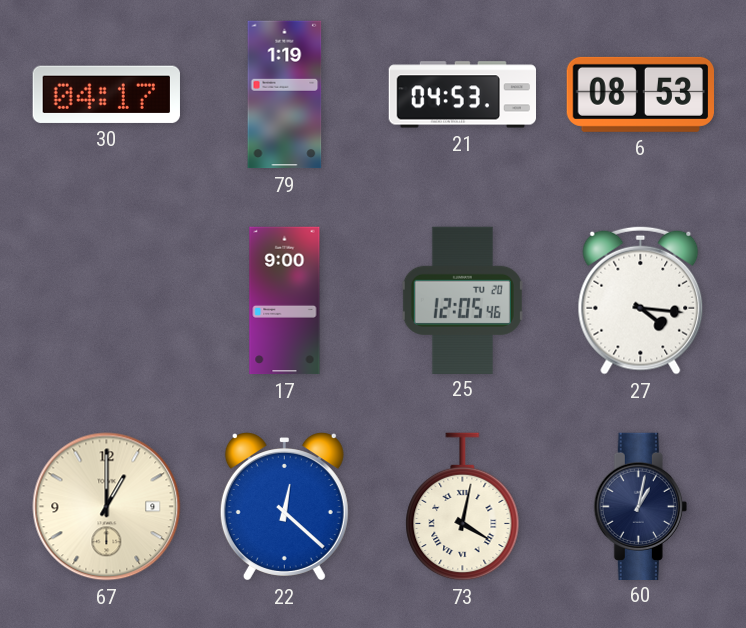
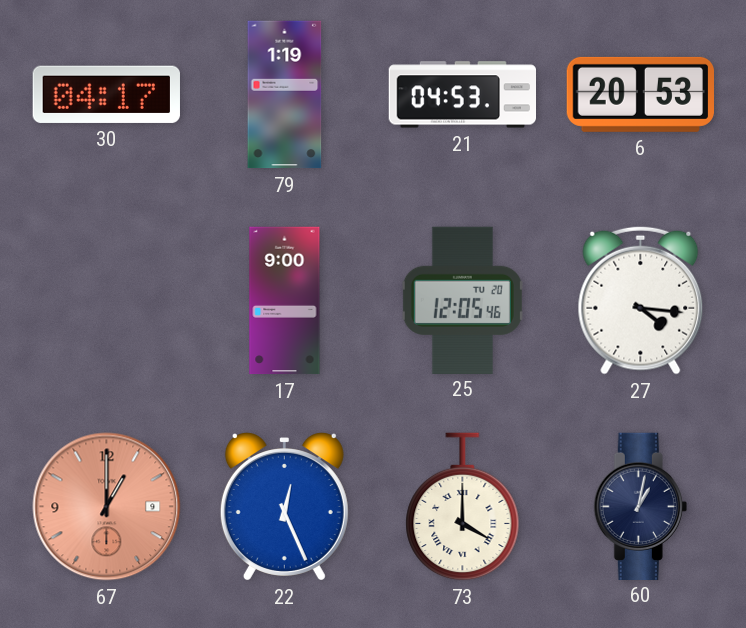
6: 08:53 -> 20:53
67 dial: cream -> salmon
22: 12:22 -> 12:26
73: 4:02 -> 4:00
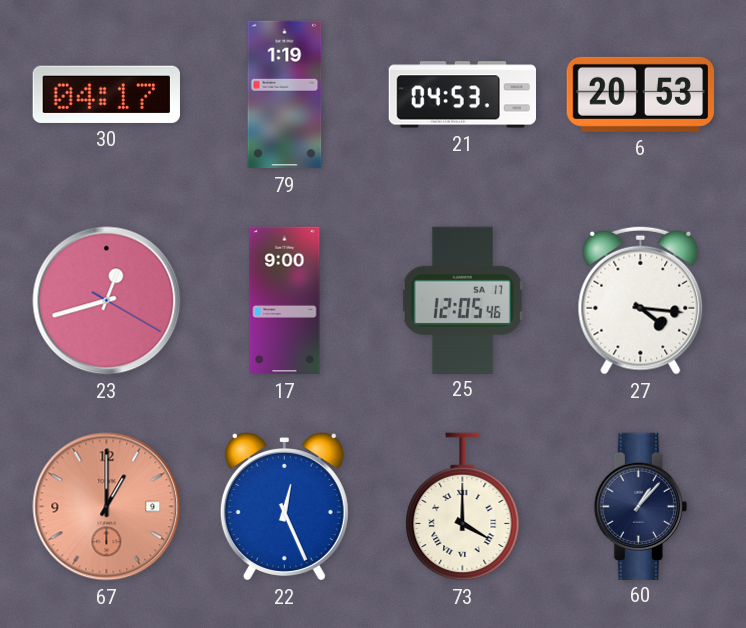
23: none -> 12:42
25 date: TU 20 -> SA 17
60: 1:02 -> 1:07
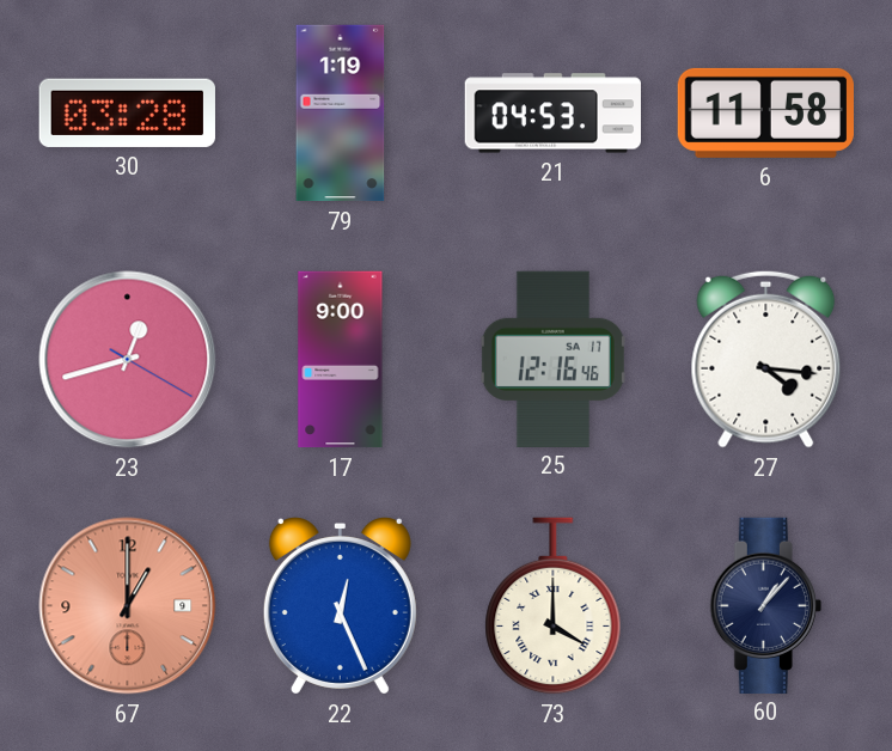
30: 04:17 -> 03:28
6: 20:53 -> 11:58
25: 12:05 -> 12:16
